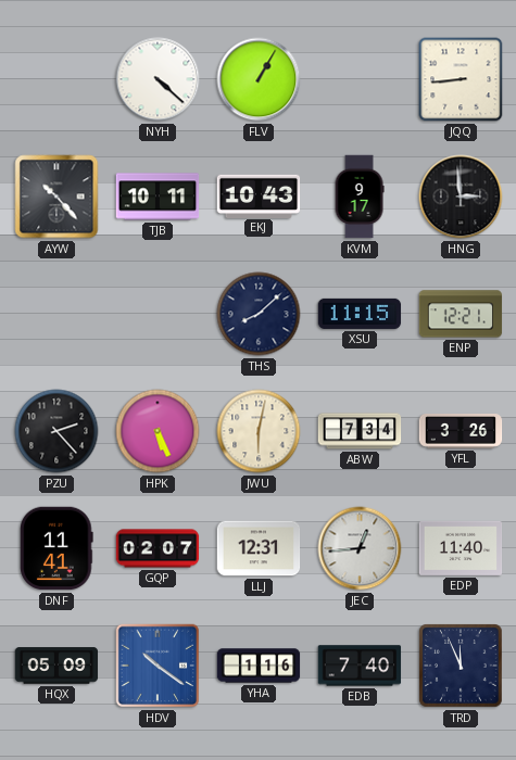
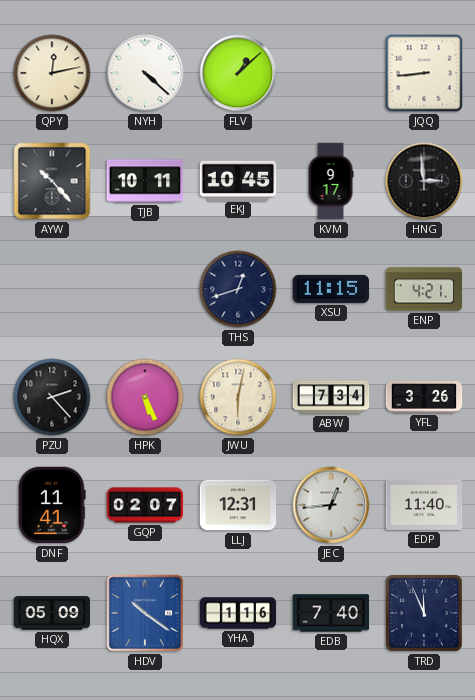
QPY: none -> 12:13
FLV: 1:05 -> 1:08
EKJ: 10:43 -> 10:45
THS: 8:08 -> 12:42
ENP: 12:21 -> 4:21
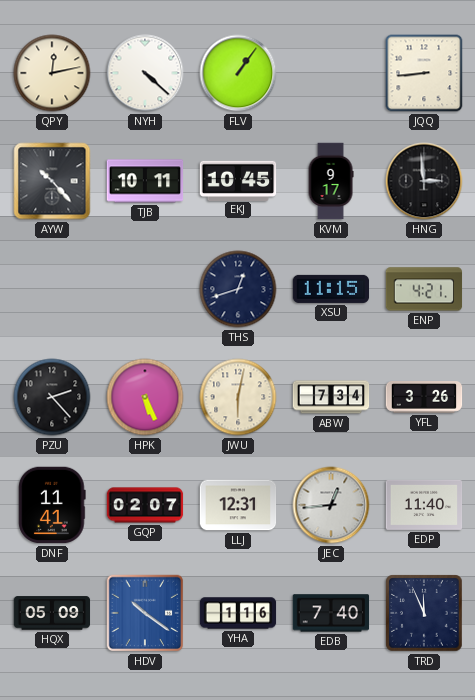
FLV: 1:08 -> 1:06
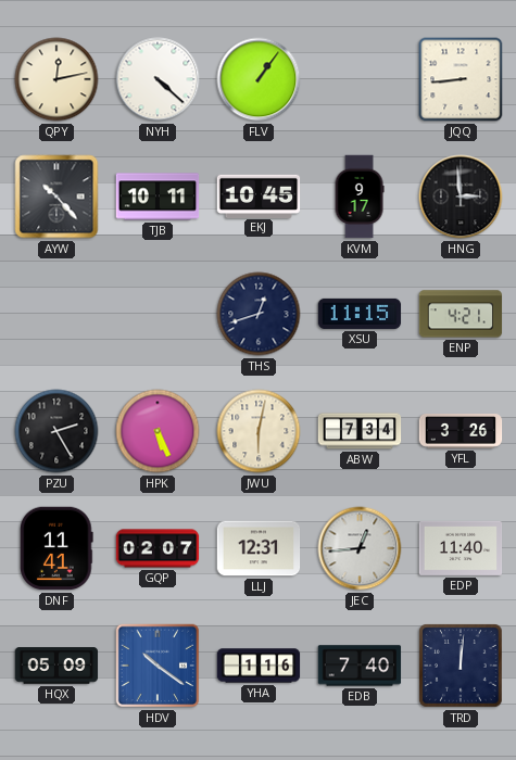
PZU: 2:23 -> 2:25
TRD: 11:56 -> 12:01
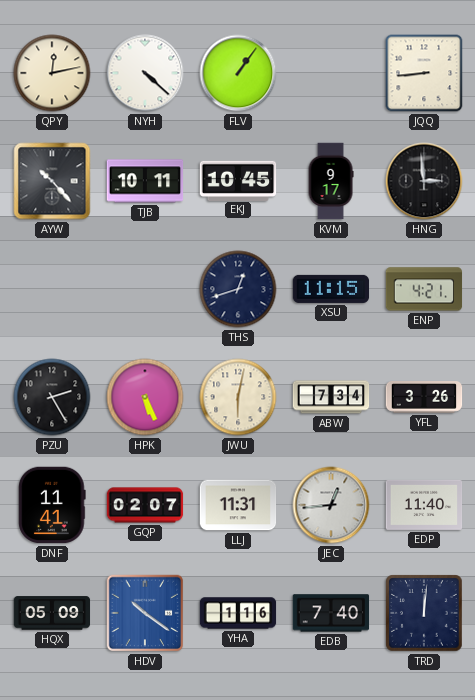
LLJ: 12:31 -> 11:31
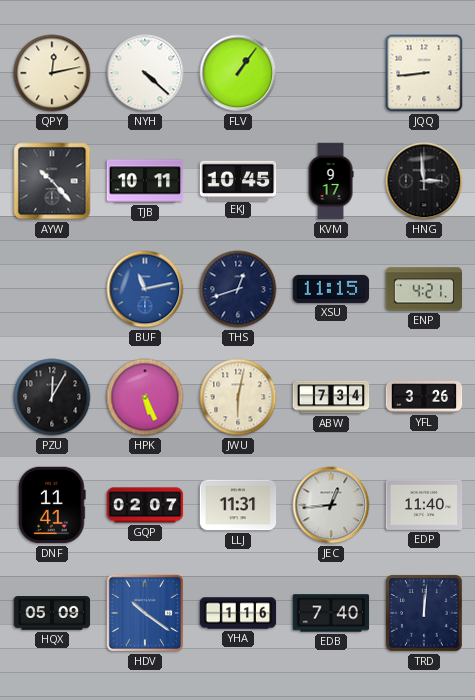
BUF: none -> 11:13
PZU: 2:25 -> 12:05
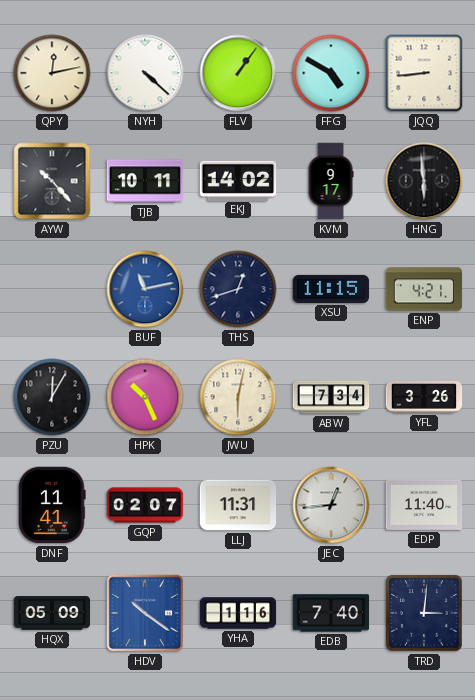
FFG: none -> 4:50
EKJ: 10:45 -> 14:02
HNG: 2:59 -> 5:59
HPK: 5:26 -> 10:26
TRD: 12:01 -> 3:01
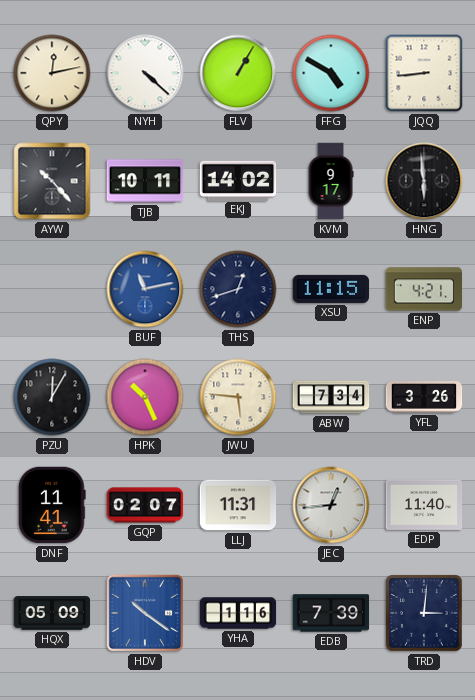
FLV: 1:06 -> 1:05
JWU: 6:02 -> 5:46
EDB: 7:40 -> 7:39
